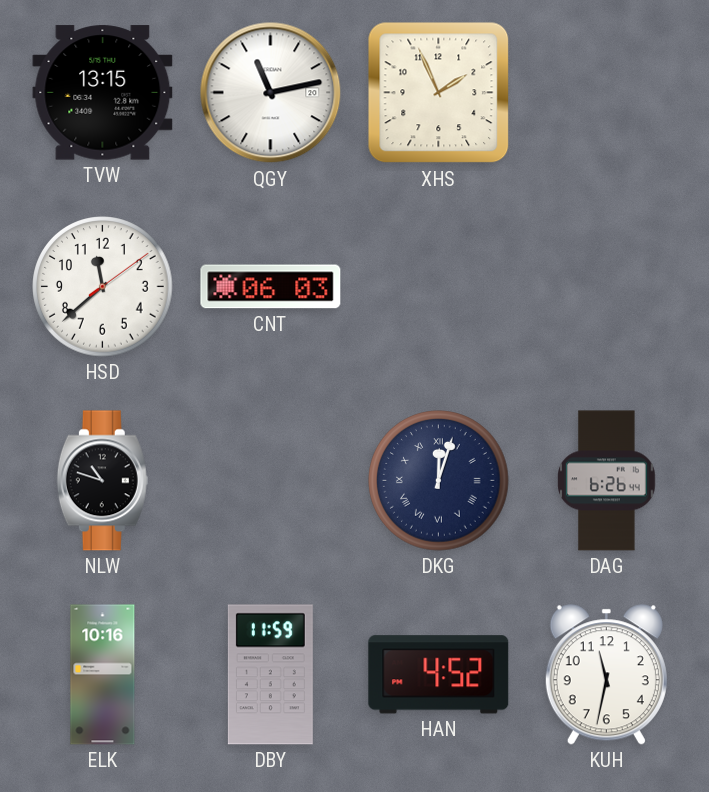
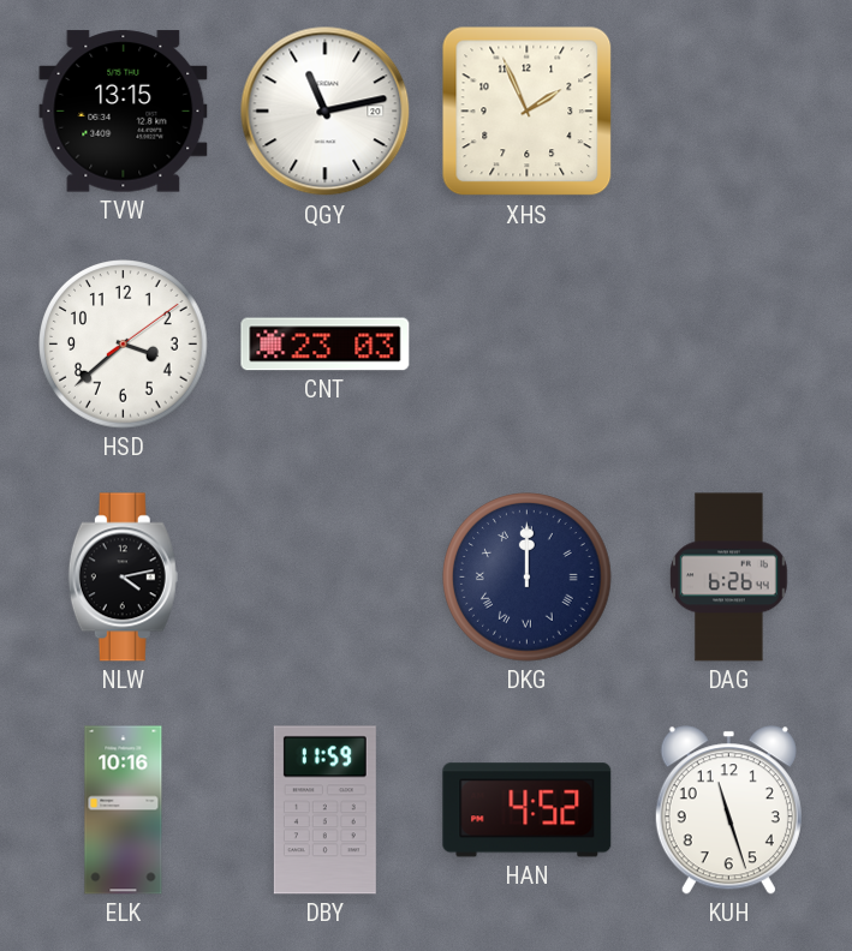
HSD: 11:38 -> 3:38
CNT: 06:03 -> 23:03
NLW: 10:48 -> 4:13
DKG: 12:03 -> 12:00
KUH: 11:32 -> 11:27
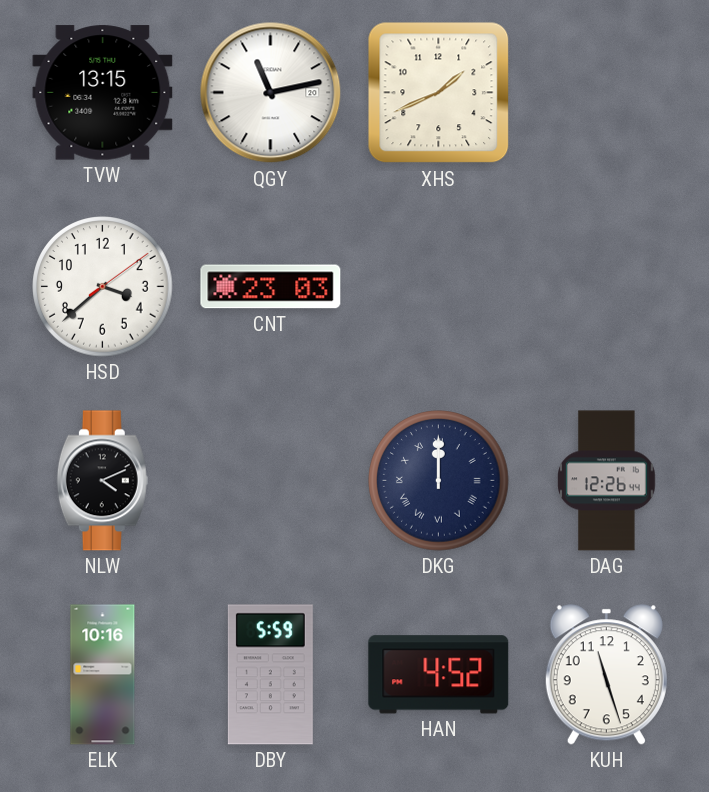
XHS: 1:56 -> 1:41
NLW: 4:13 -> 4:11
DAG: 6:26 -> 12:26
DBY: 11:59 -> 5:59
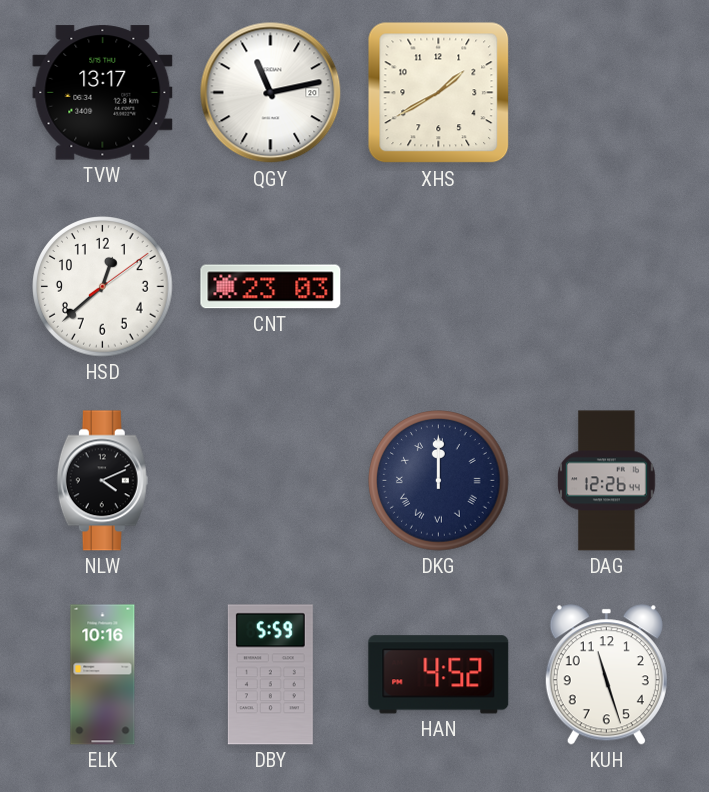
TVW: 13:15 -> 13:17
XHS: 1:41 -> 1:40
HSD: 3:38 -> 12:38
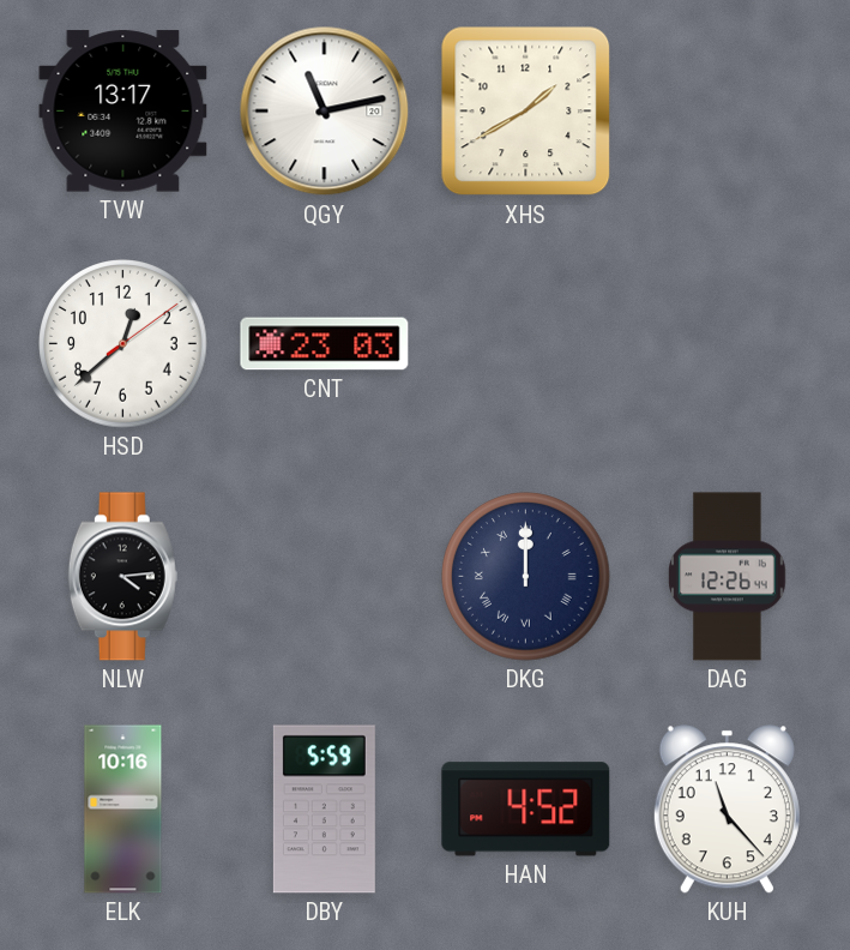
NLW: 4:11 -> 4:14
KUH: 11:27 -> 11:23
